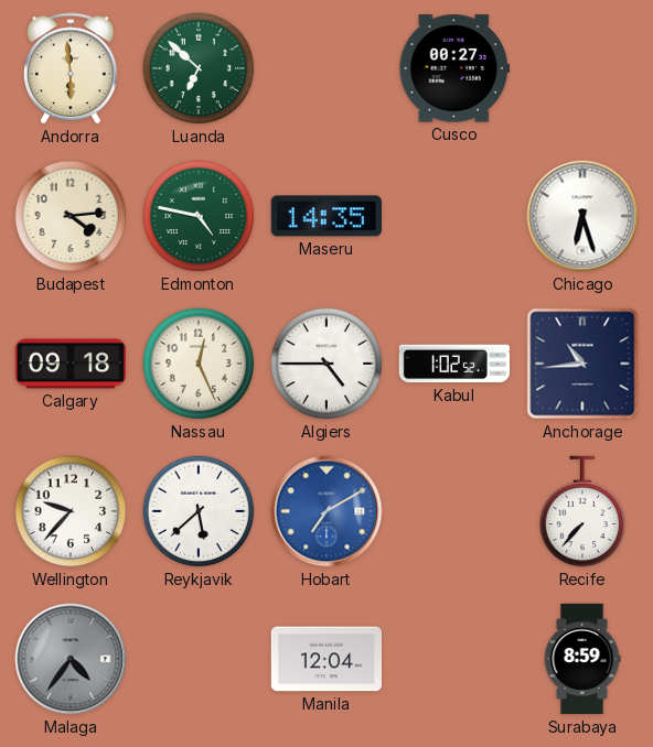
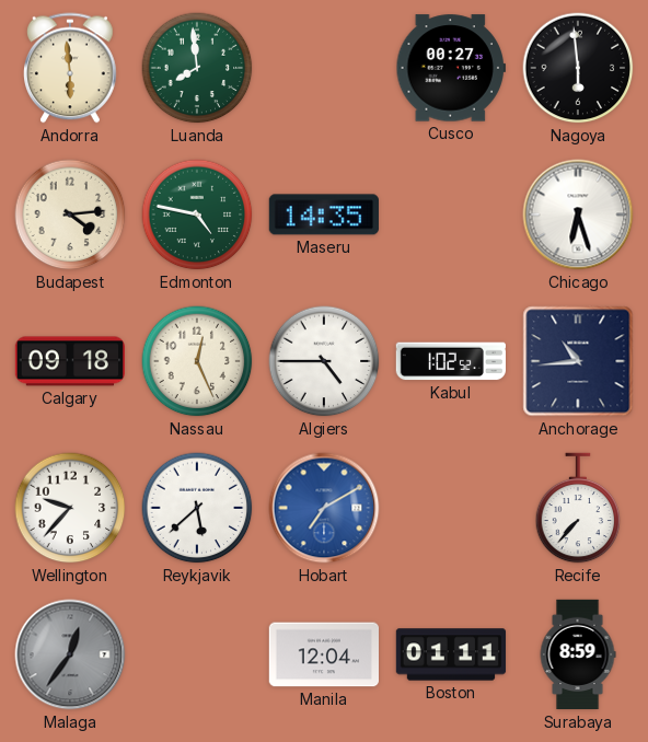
Luanda: 6:52 -> 7:59
Nagoya: none -> 5:59
Malaga: 4:36 -> 12:36
Boston: none -> 01:11
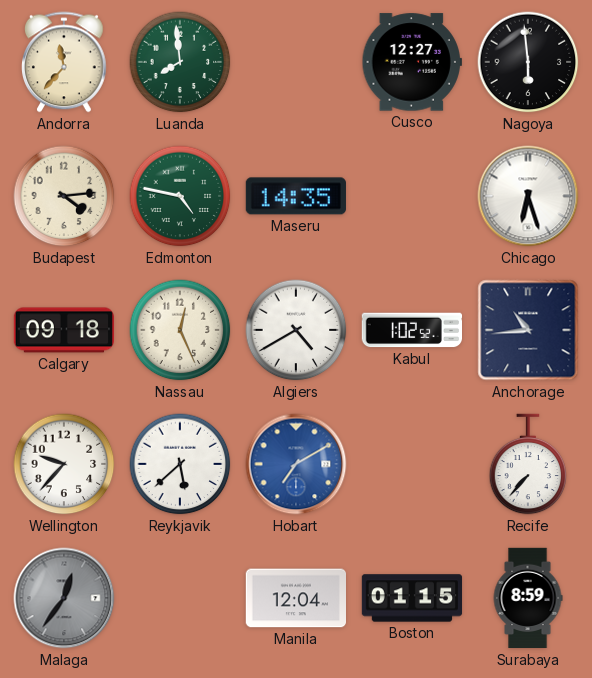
Andorra: 5:59 -> 11:37
Cusco: 00:27 -> 12:27
Algiers: 4:45 -> 4:40
Boston: 01:11 -> 01:15
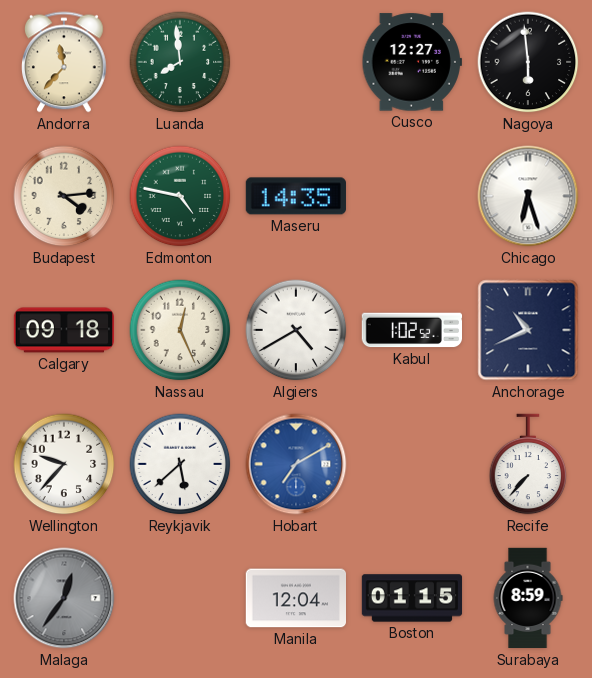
Anchorage: 10:44 -> 10:41
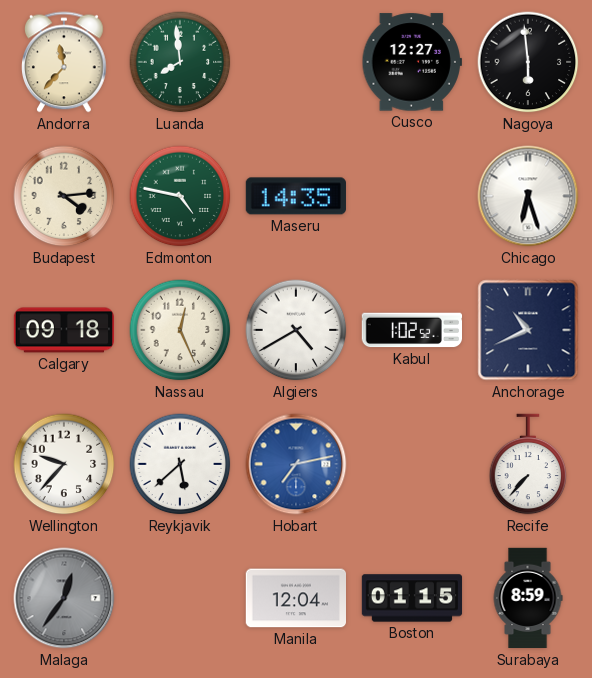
Hobart: 7:10 -> 7:13
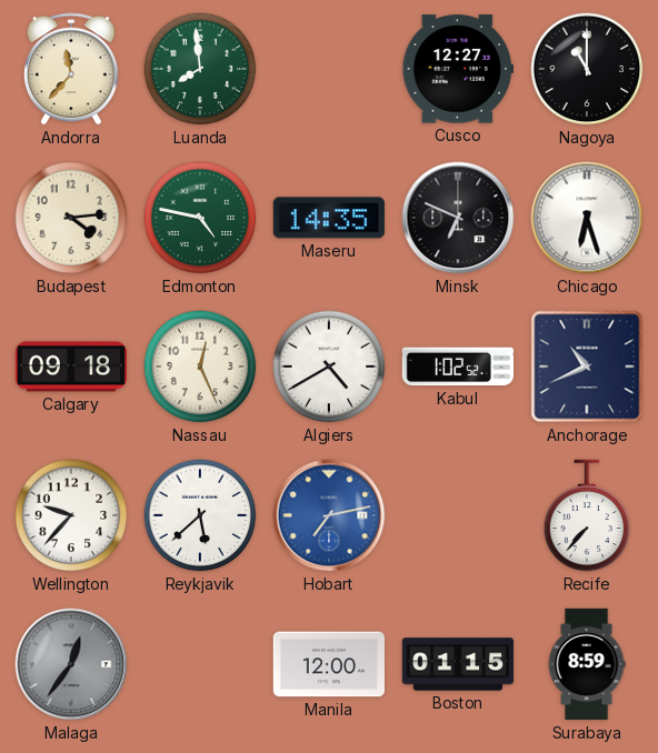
Nagoya: 5:59 -> 11:00
Minsk: none -> 6:49
Manila: 12:04 -> 12:00
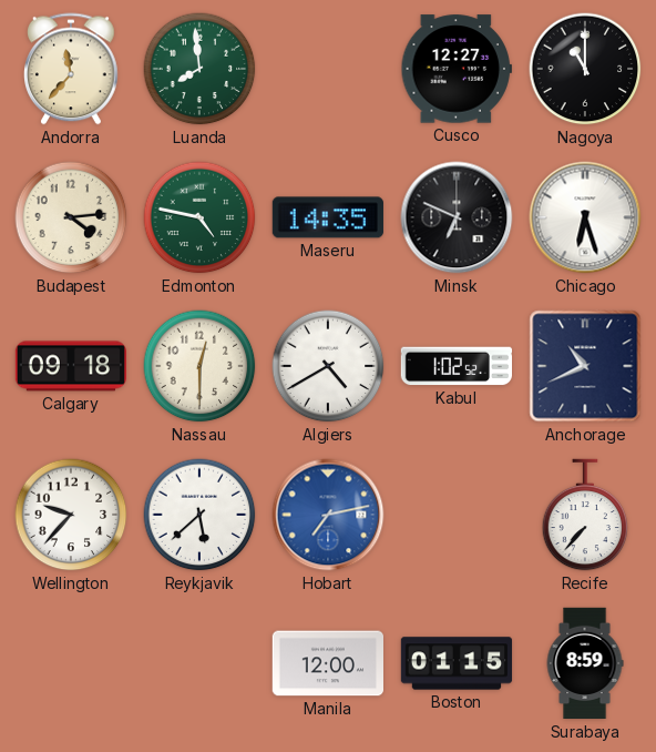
Nassau: 12:26 -> 12:30
Malaga: 12:36 -> none
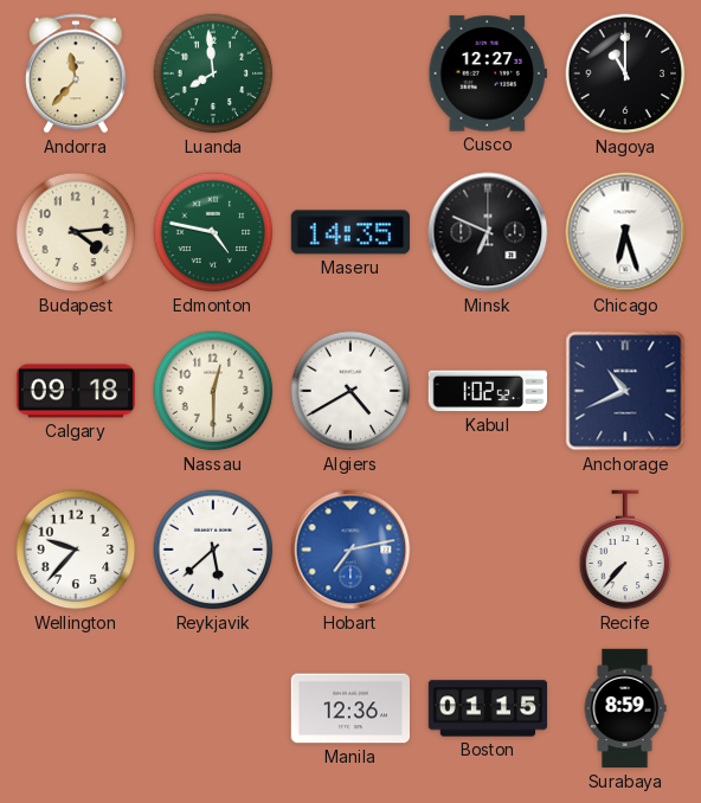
Manila: 12:00 -> 12:36
